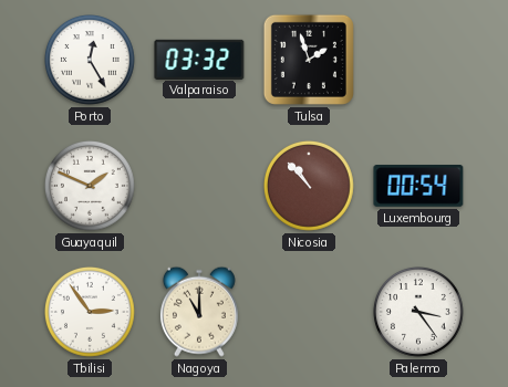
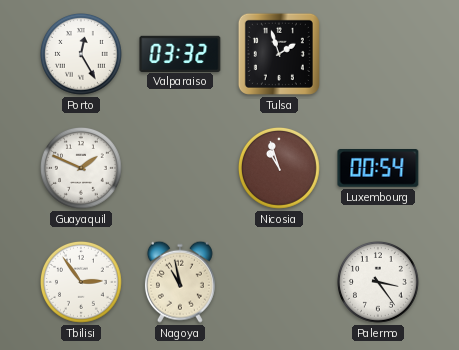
Nicosia: 10:53 -> 10:57
Nagoya: 11:00 -> 10:58
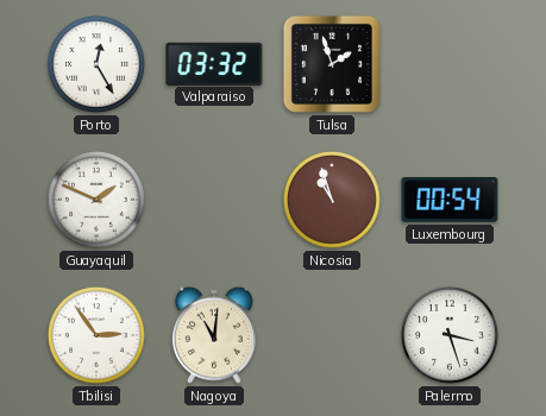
Nagoya: 10:58 -> 11:01
Palermo: 3:24 -> 3:27
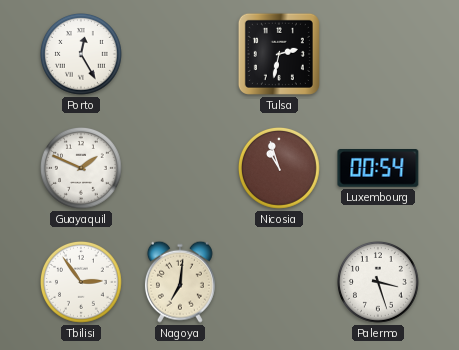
Valparaiso: 03:32 -> none
Tulsa: 1:57 -> 2:32
Nagoya: 11:01 -> 7:01
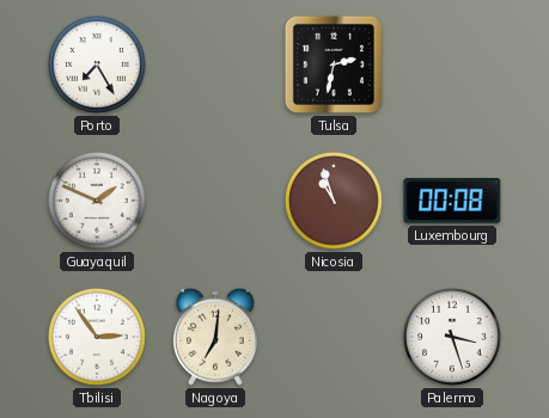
Porto: 12:25 -> 7:25
Luxembourg: 00:54 -> 00:08
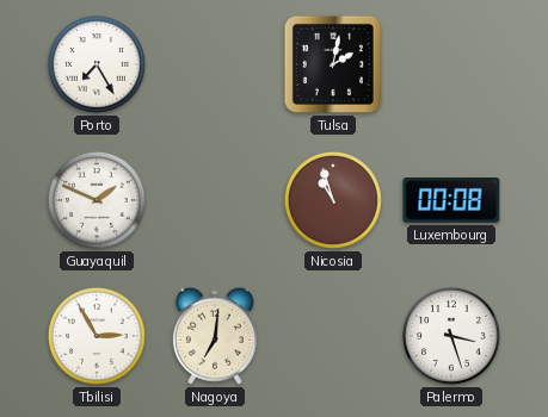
Tulsa: 2:32 -> 2:02
Tbilisi: 2:54 -> 2:55
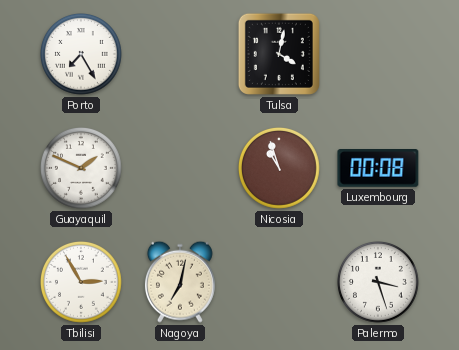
Tulsa: 2:02 -> 4:02
Nagoya: 7:01 -> 7:02
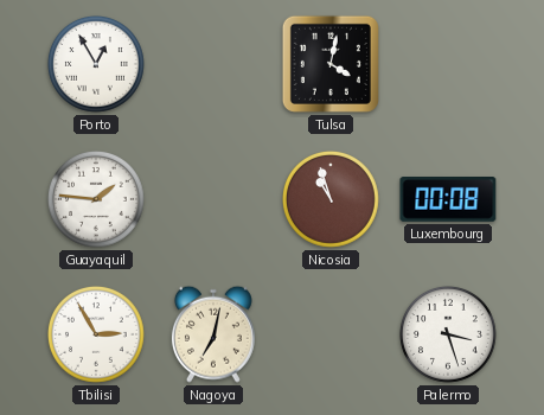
Porto: 7:25 -> 12:55
Guayaquil: 1:49 -> 1:46
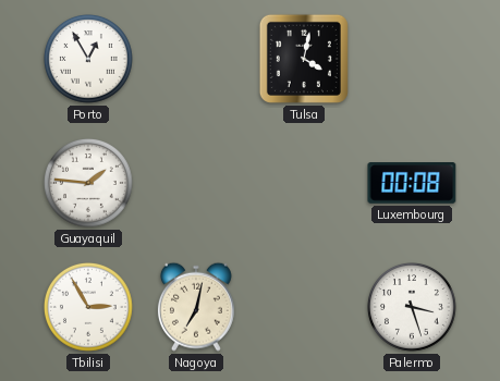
Nicosia: 10:57 -> none
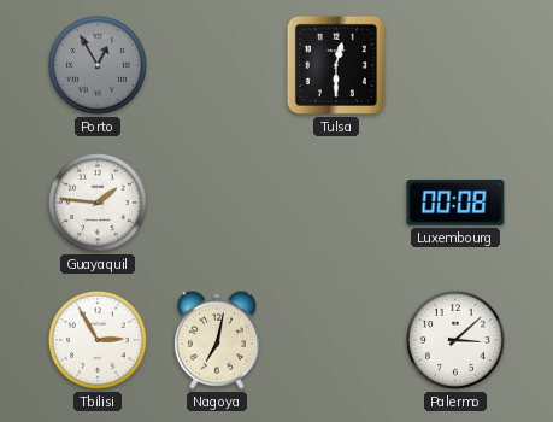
Porto dial: white -> grey
Tulsa: 4:02 -> 12:30
Palermo: 3:27 -> 3:08
